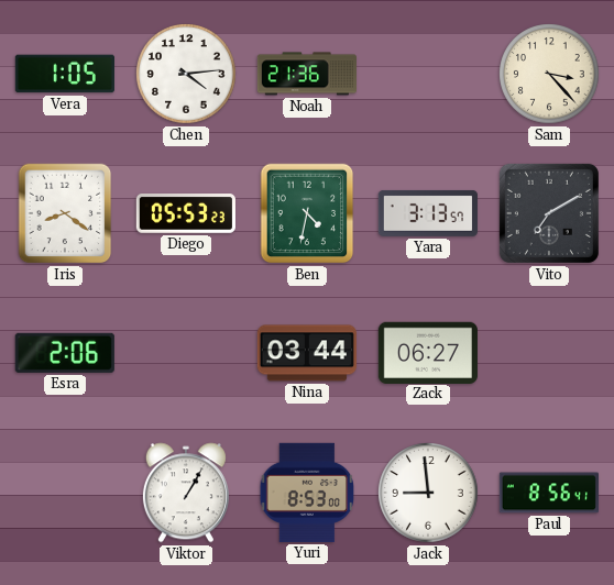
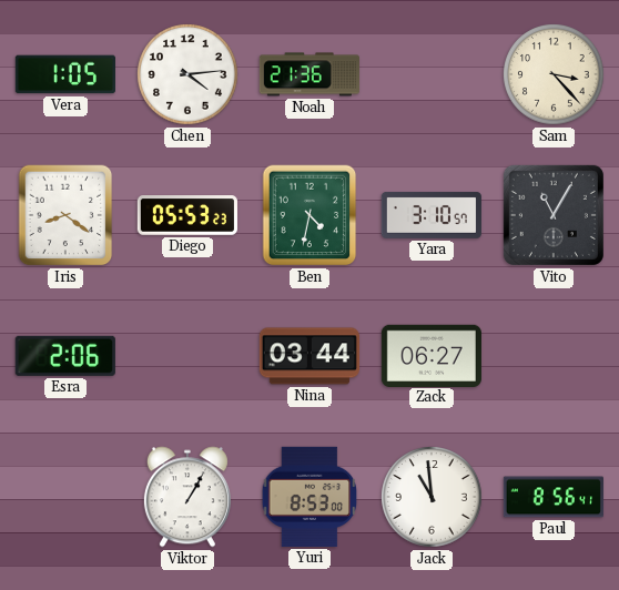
Yara: 3:13 -> 3:10
Vito: 7:10 -> 11:05
Jack: 8:59 -> 10:59
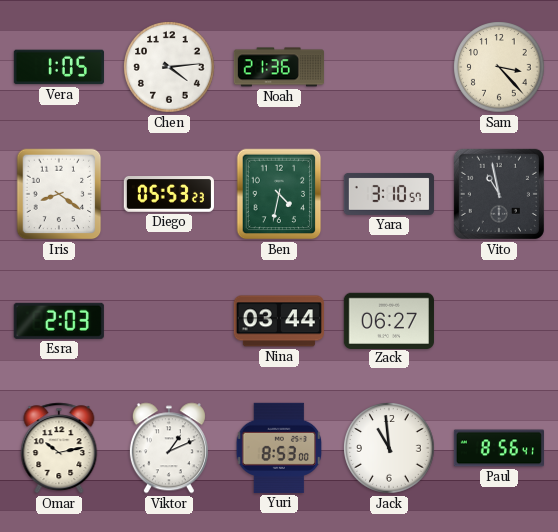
Vito: 11:05 -> 10:58
Esra: 2:06 -> 2:03
Omar: none -> 10:13
Viktor: 1:05 -> 1:11
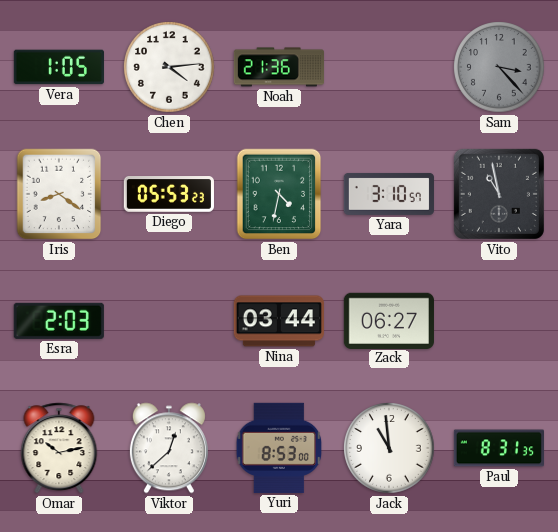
Sam dial: cream -> grey
Viktor: 1:11 -> 12:38
Paul: 8:56 -> 8:31
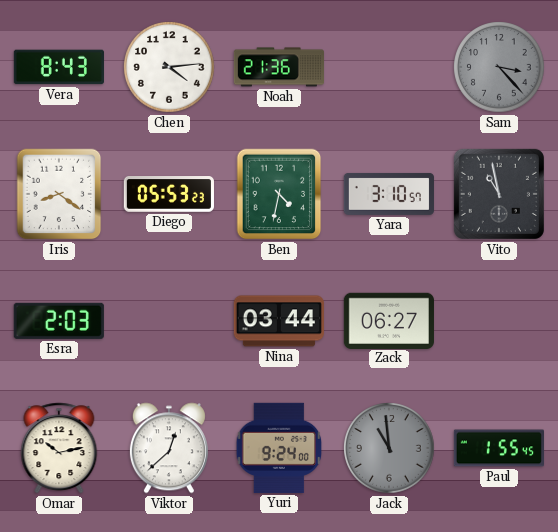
Vera: 1:05 -> 8:43
Yuri: 8:53 -> 9:24
Jack dial: white -> grey
Paul: 8:31 -> 1:55
